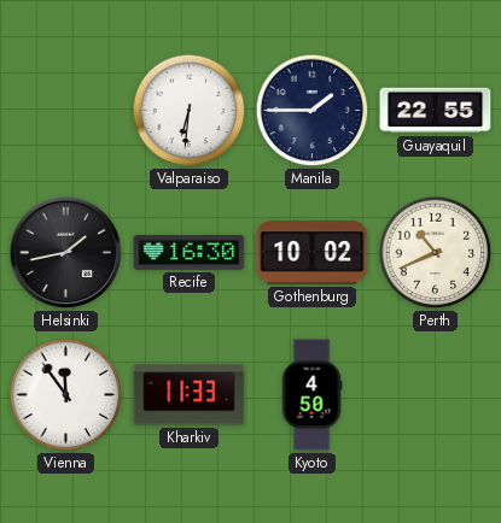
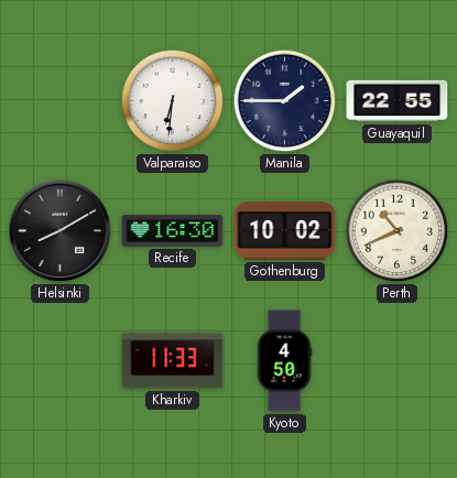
Helsinki: 1:43 -> 8:10
Vienna: 11:54 -> none
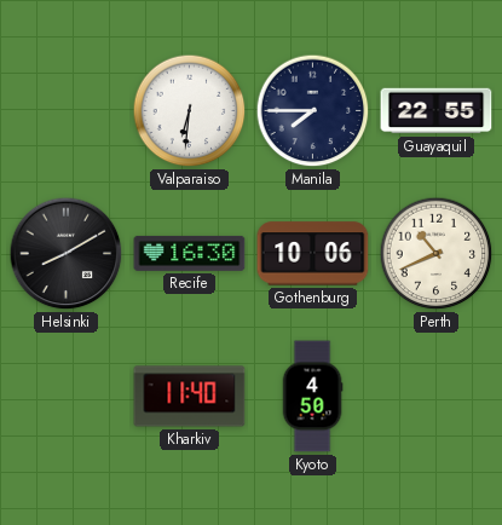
Manila: 1:45 -> 7:45
Gothenburg: 10:02 -> 10:06
Kharkiv: 11:33 -> 11:40
